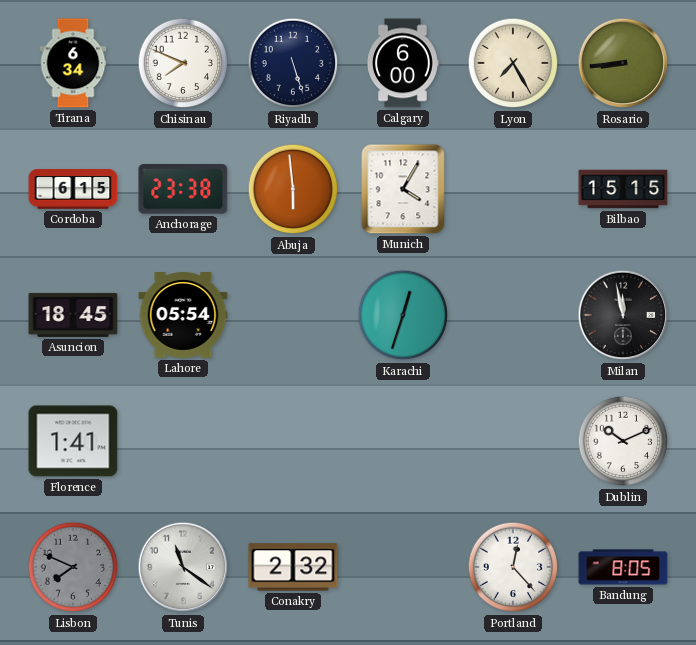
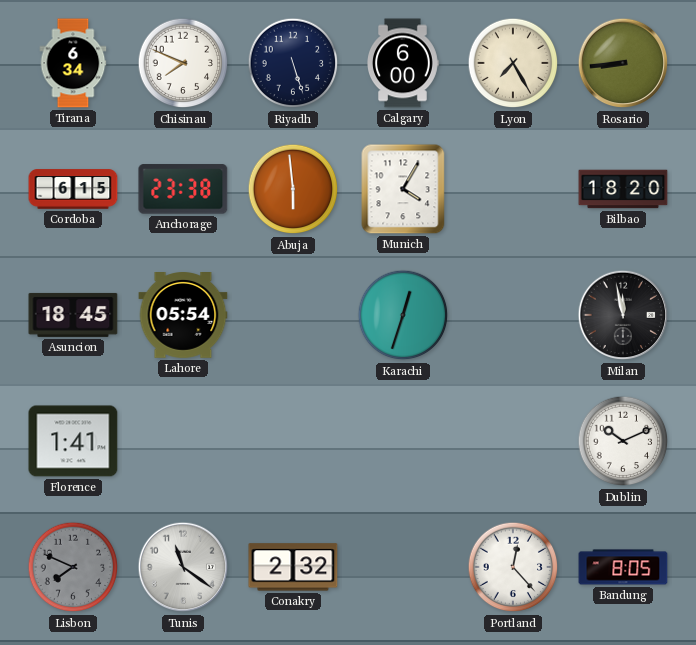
Bilbao: 15:15 -> 18:20
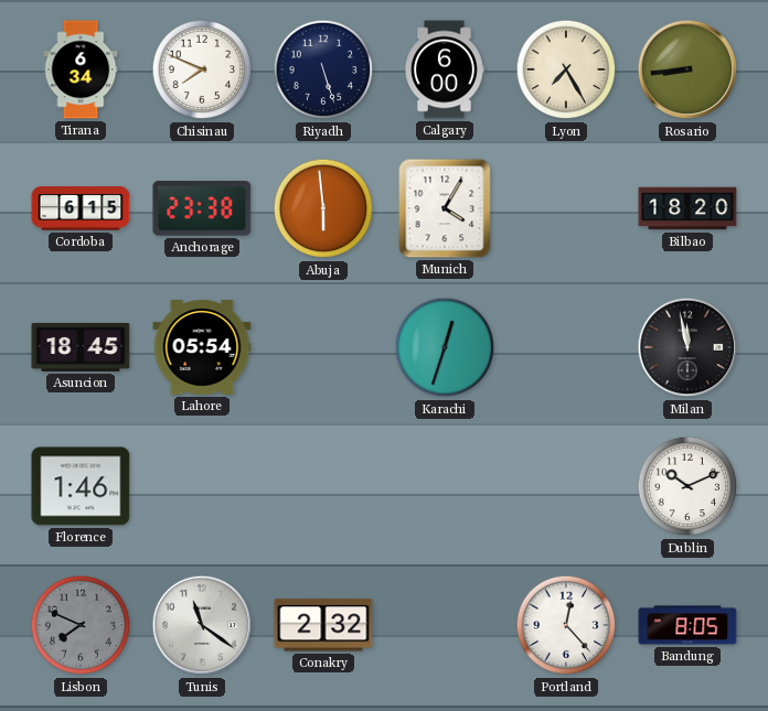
Florence: 1:41 -> 1:46
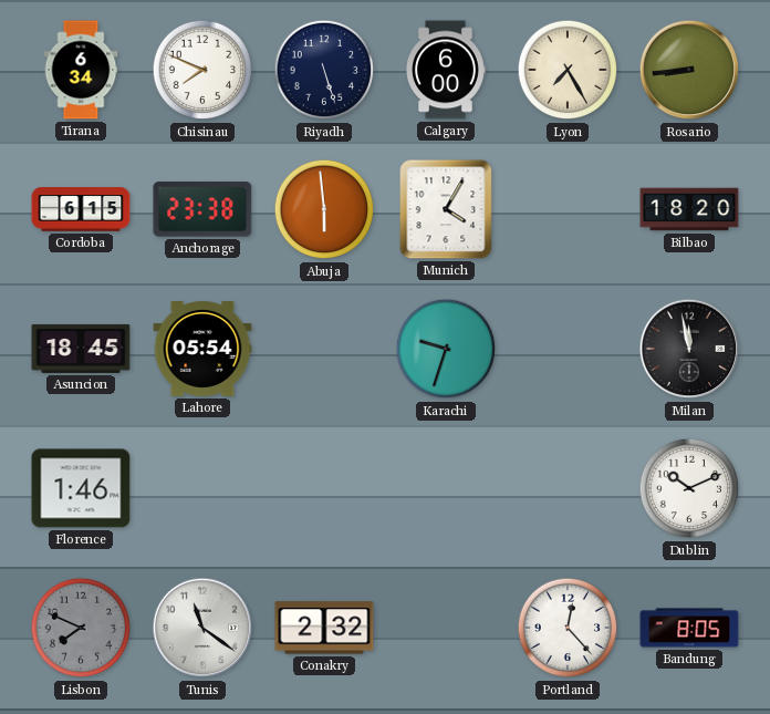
Karachi: 12:33 -> 9:33
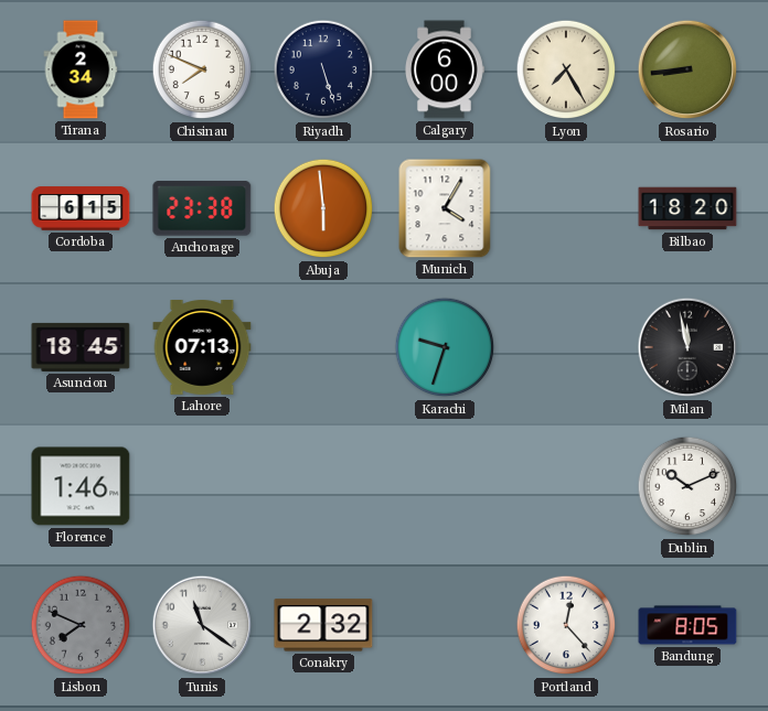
Tirana: 6:34 -> 2:34
Lahore: 05:54 -> 07:13
